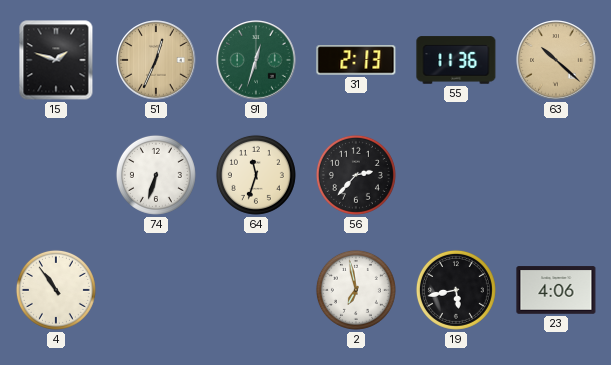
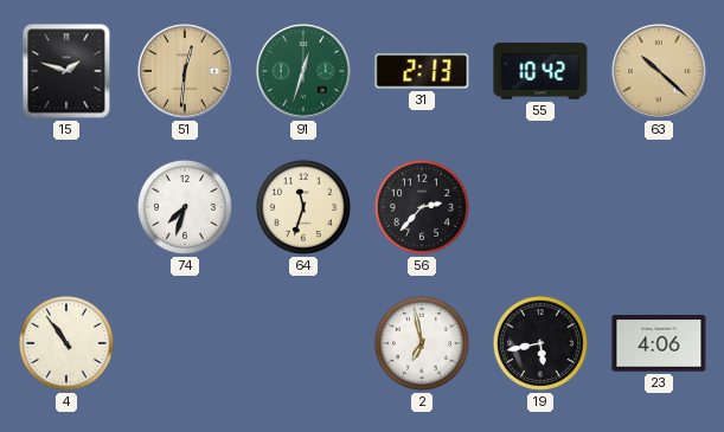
51: 12:34 -> 12:31
55: 11:36 -> 10:42
74: 6:33 -> 7:33
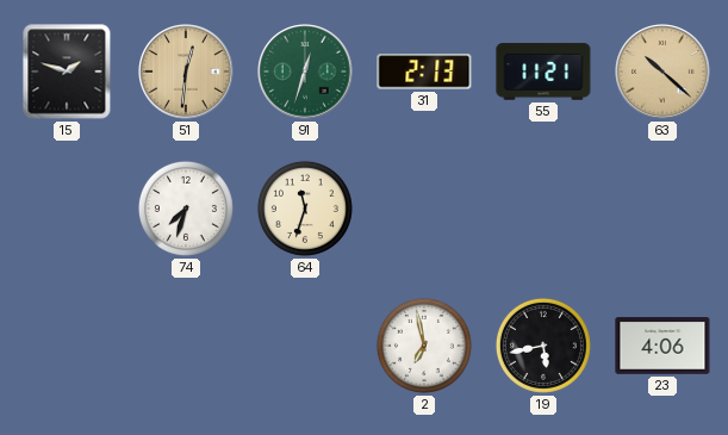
55: 10:42 -> 11:21
56: 2:37 -> none
4: 10:54 -> none
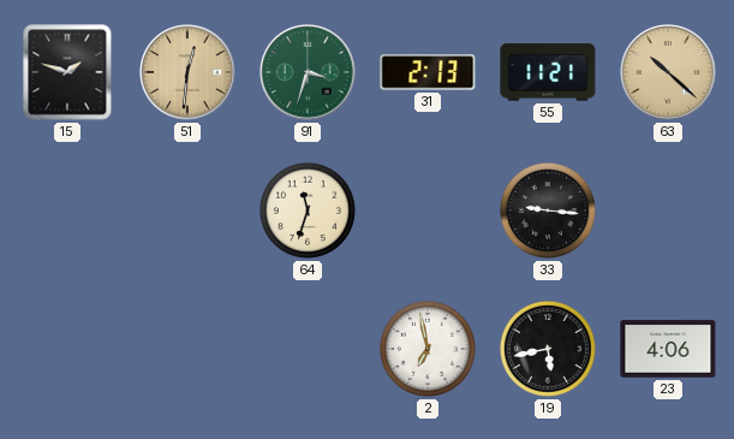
91: 12:33 -> 3:33
74: 7:33 -> none
33: none -> 9:16
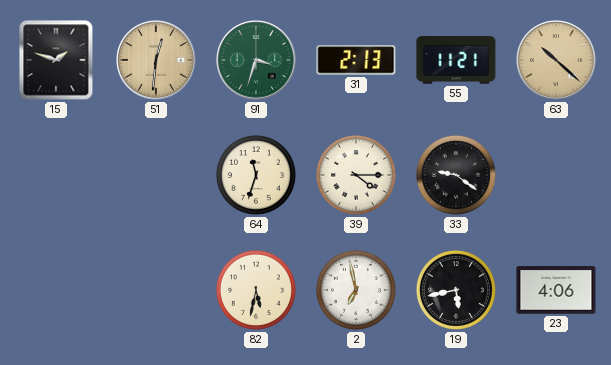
39: none -> 4:15
33: 9:16 -> 9:21
82: none -> 5:32
